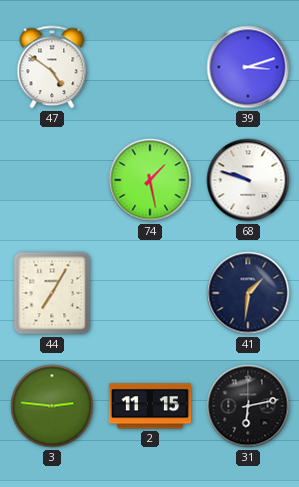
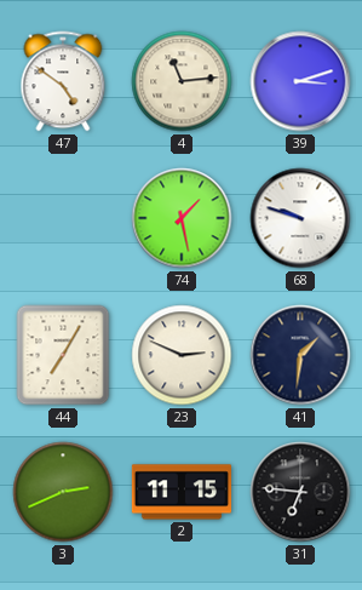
4: none -> 11:14
23: none -> 2:49
3: 2:46 -> 2:41
31: 6:13 -> 6:46
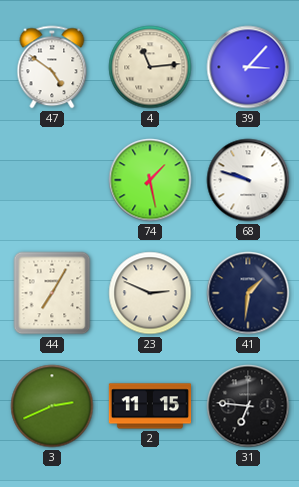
39: 3:12 -> 3:07
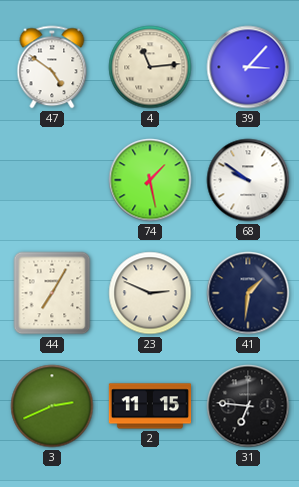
68: 9:48 -> 9:51
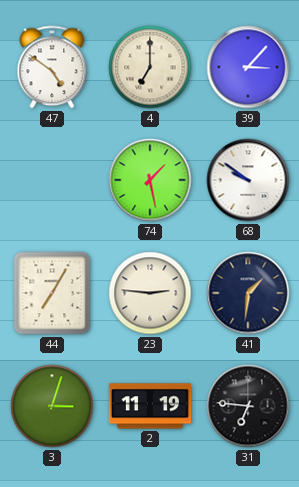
4: 11:14 -> 7:00
23: 2:49 -> 2:46
3: 2:41 -> 3:03
2: 11:15 -> 11:19
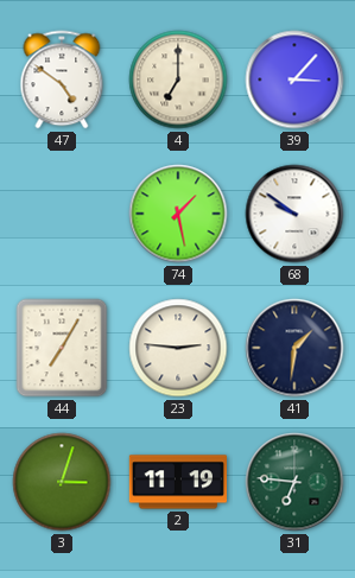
31 dial: black -> green
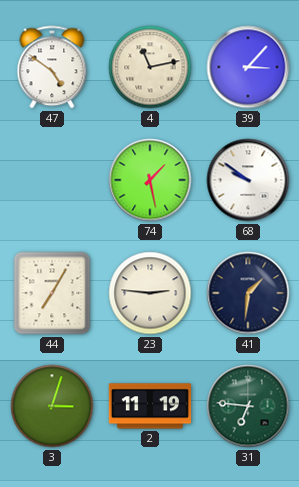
4: 7:00 -> 11:13
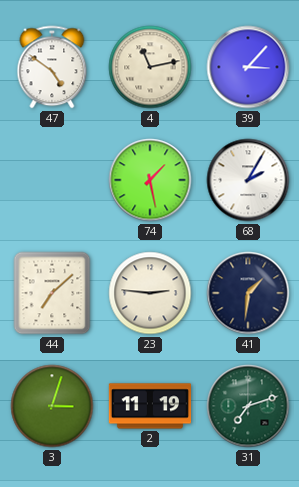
68: 9:51 -> 2:05
44: 7:05 -> 7:08
31: 6:46 -> 7:12
